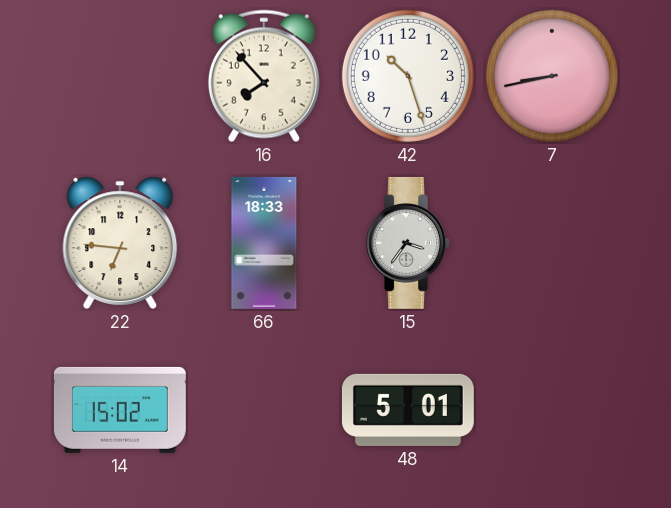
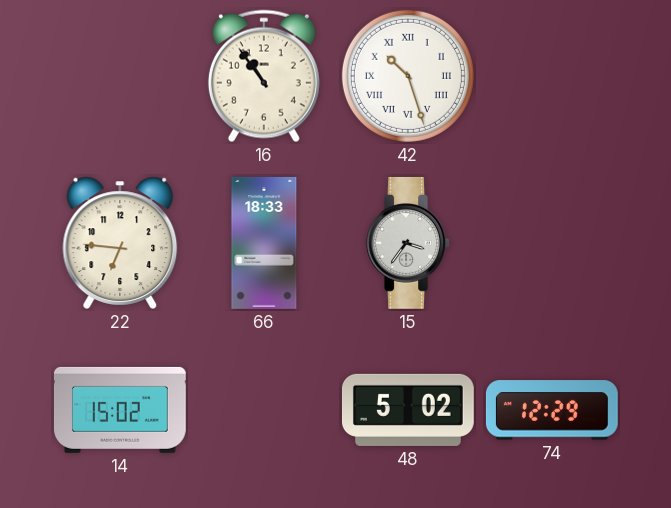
16: 7:53 -> 10:54
42 numerals: Arabic -> Roman
7: 8:43 -> none
48: 5:01 -> 5:02
74: none -> 12:29
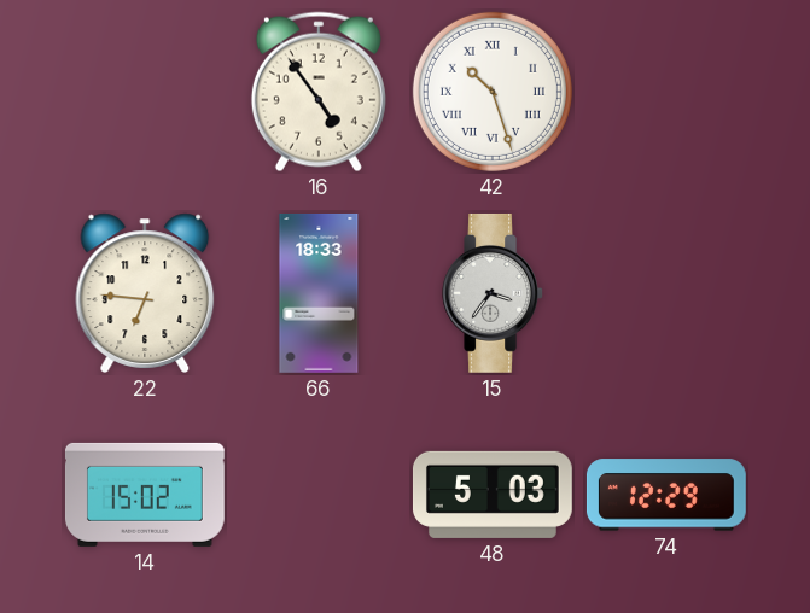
16: 10:54 -> 4:54
48: 5:02 -> 5:03
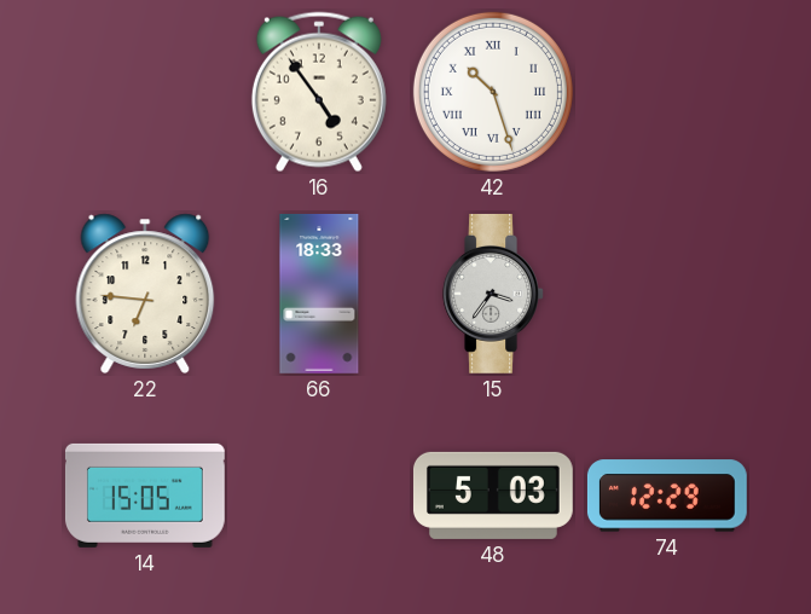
14: 15:02 -> 15:05
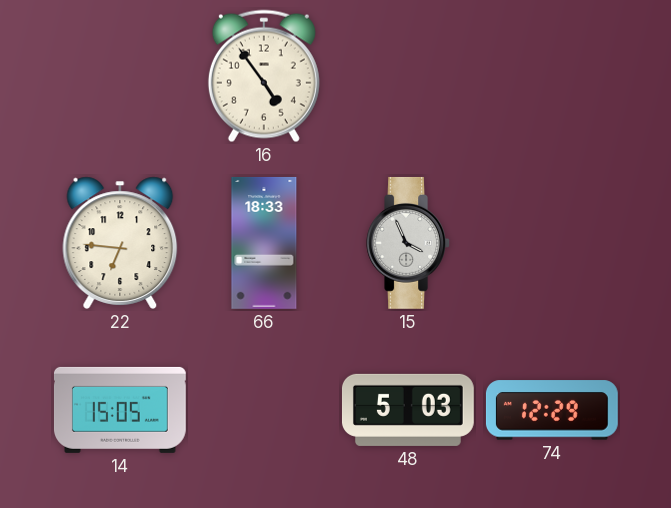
42: 10:27 -> none
15: 3:36 -> 3:56
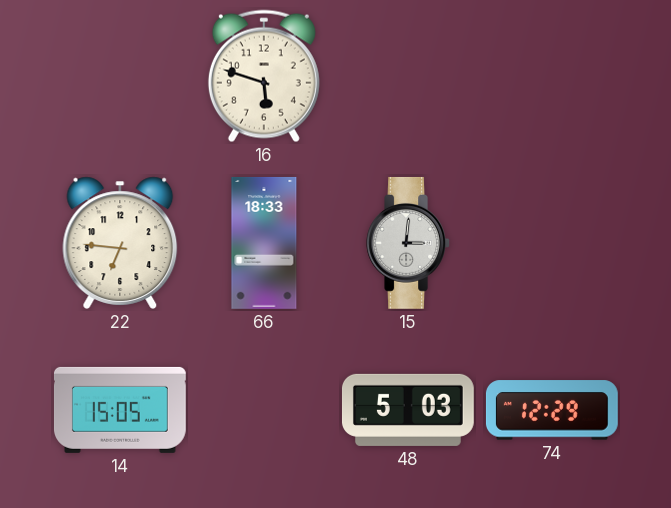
16: 4:54 -> 5:48
15: 3:56 -> 3:01
